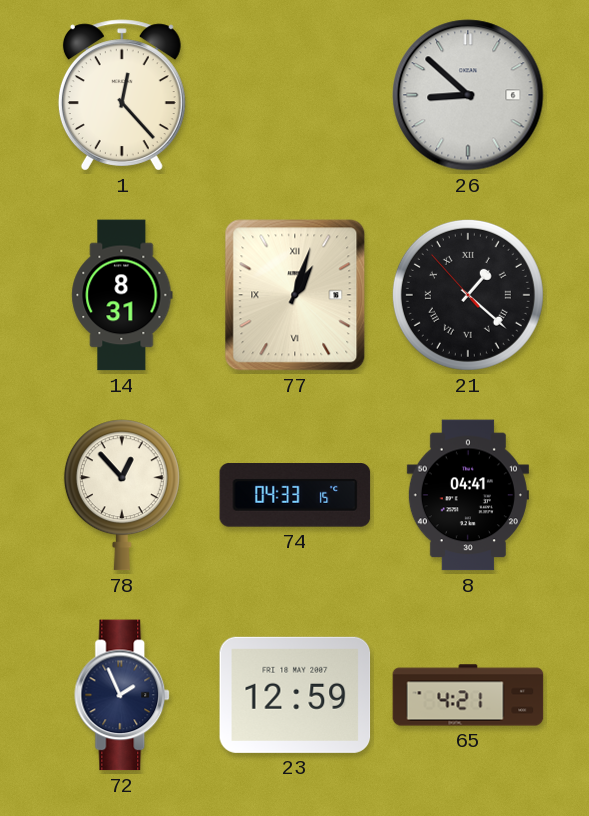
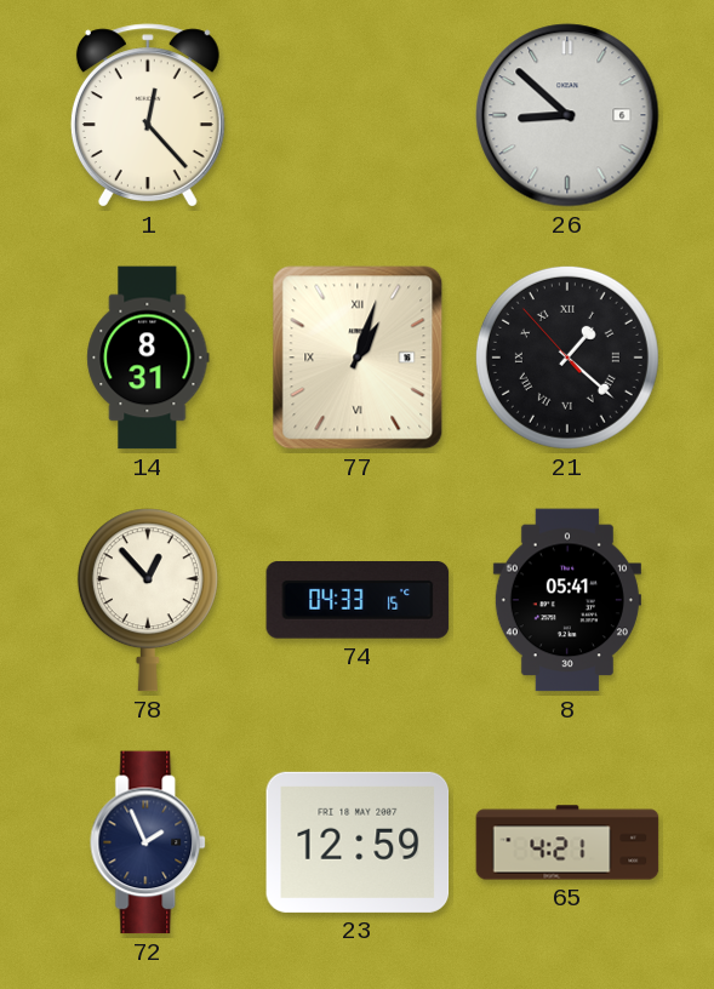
8: 04:41 -> 05:41
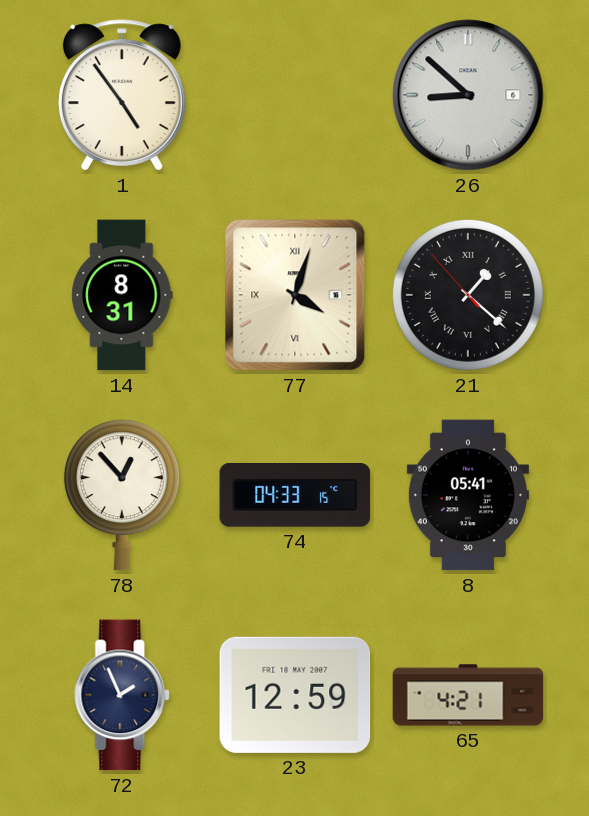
1: 12:23 -> 4:54
77: 1:03 -> 4:03
